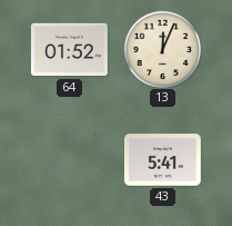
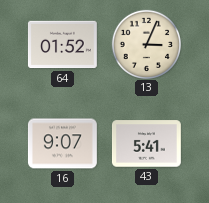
13: 12:04 -> 3:04
16: none -> 9:07
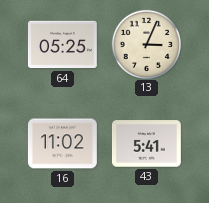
64: 01:52 -> 05:25
16: 9:07 -> 11:02
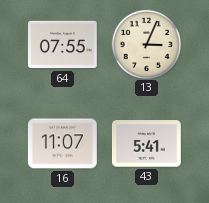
64: 05:25 -> 07:55
16: 11:02 -> 11:07
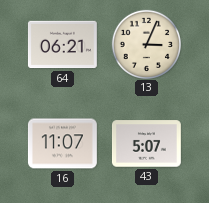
64: 07:55 -> 06:21
43: 5:41 -> 5:07
